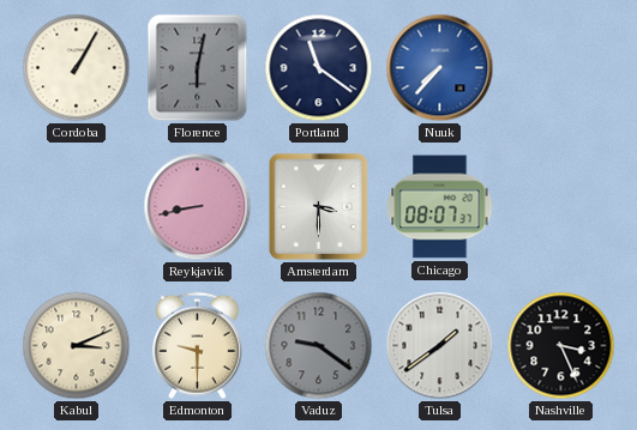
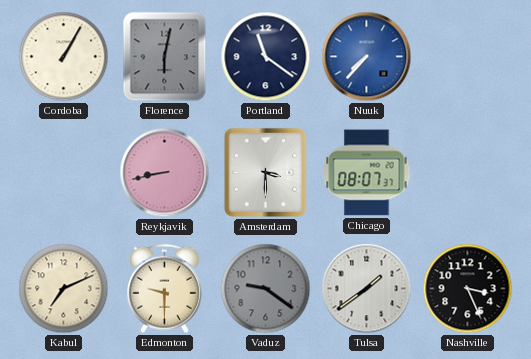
Kabul: 3:11 -> 7:11
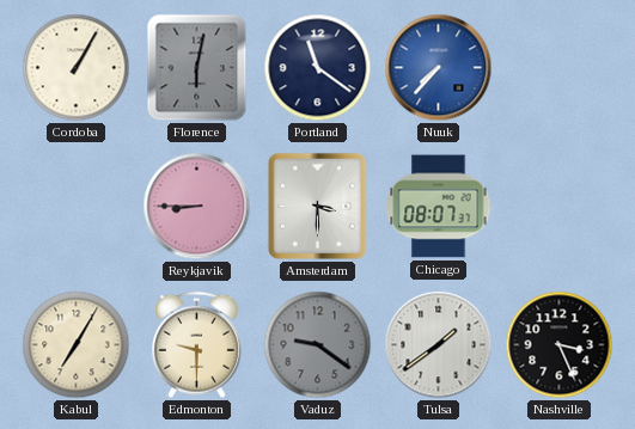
Reykjavik: 8:43 -> 8:45
Kabul: 7:11 -> 7:05
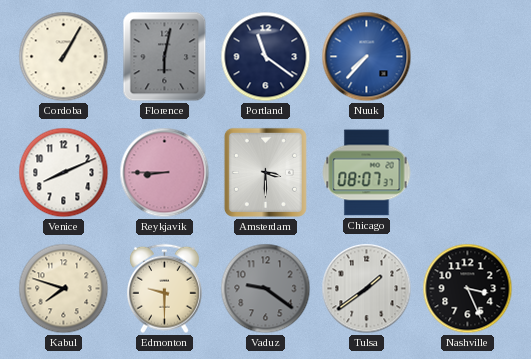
Venice: none -> 8:11
Kabul: 7:05 -> 7:48
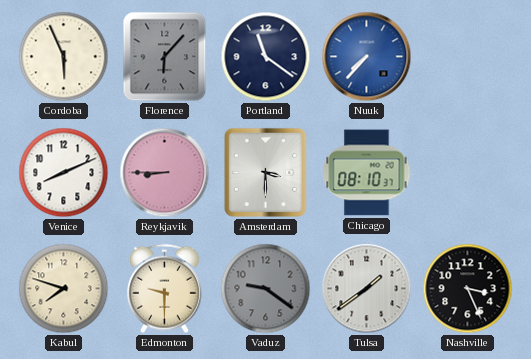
Cordoba: 1:05 -> 5:56
Florence: 6:02 -> 6:07
Chicago: 08:07 -> 08:10
